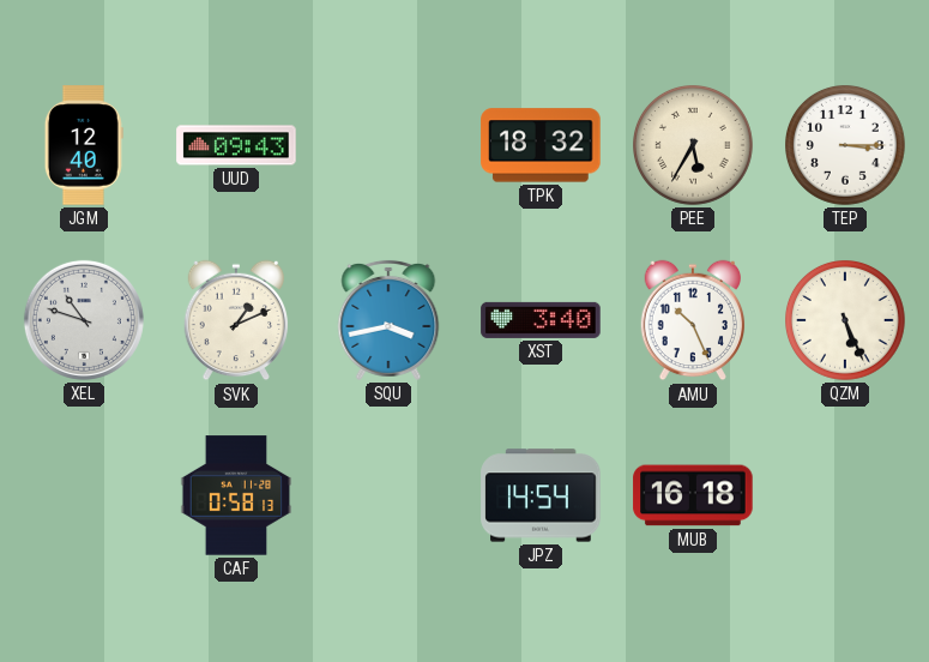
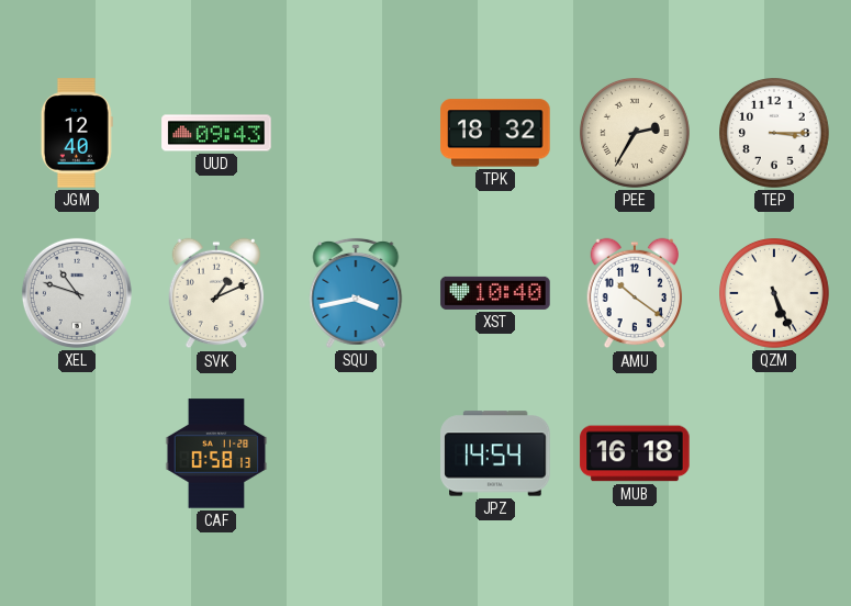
PEE: 5:35 -> 2:35
XST: 3:40 -> 10:40
AMU: 10:26 -> 10:21
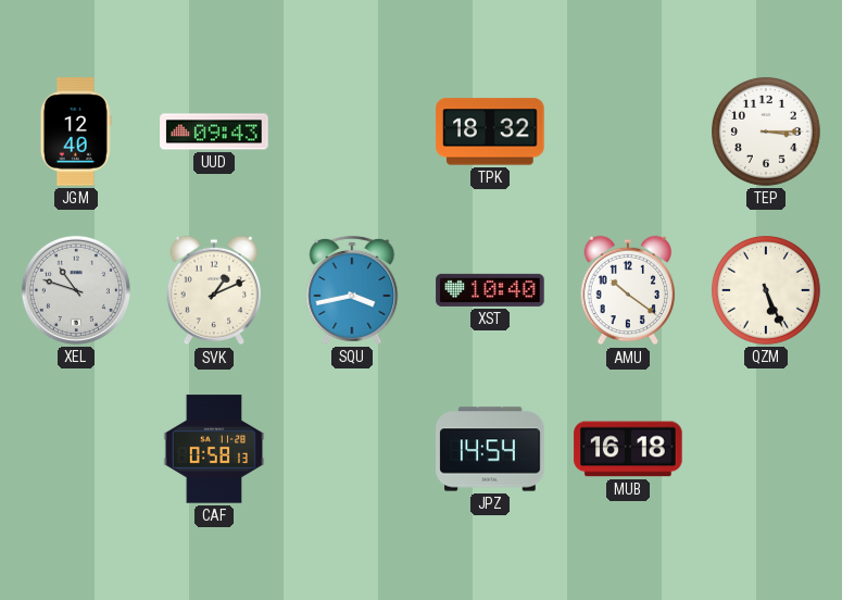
PEE: 2:35 -> none
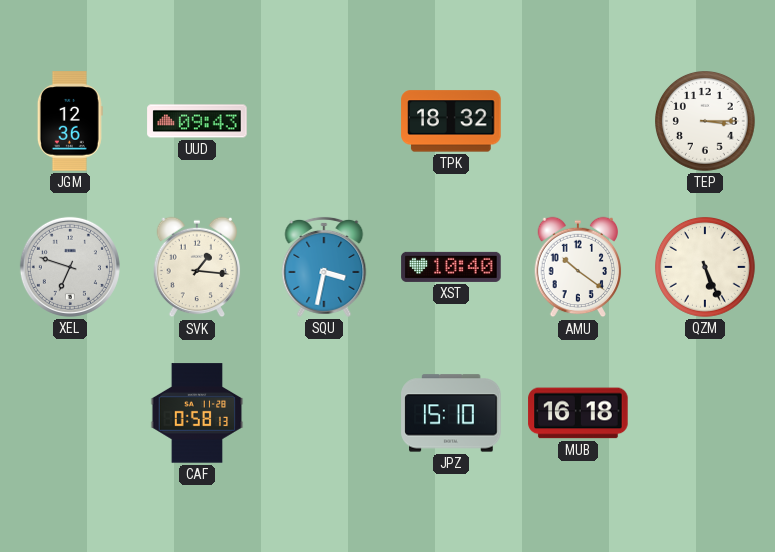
JGM: 12:40 -> 12:36
XEL: 10:48 -> 6:48
SVK: 1:11 -> 1:16
SQU: 3:43 -> 3:32
JPZ: 14:54 -> 15:10
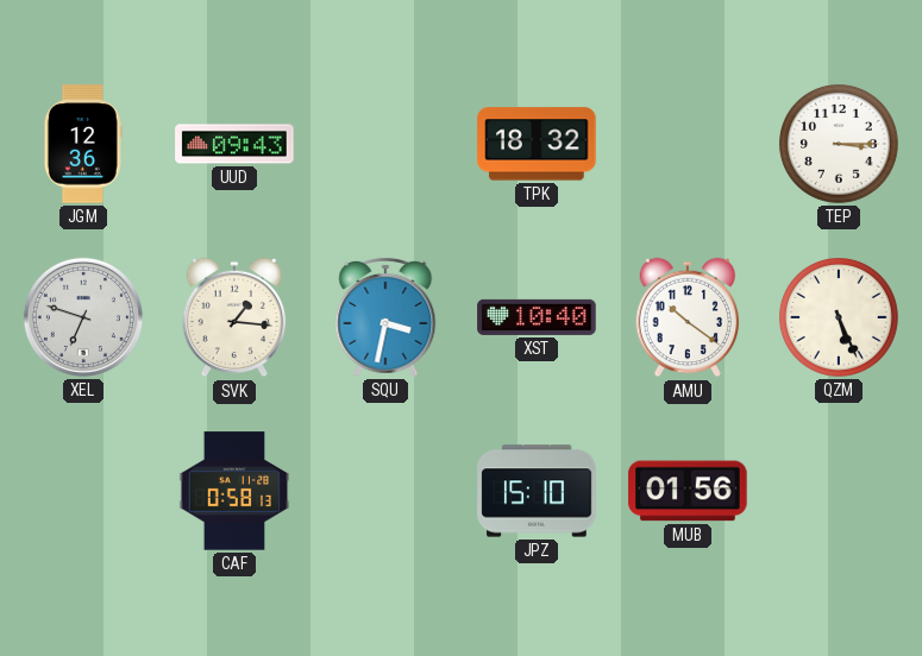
MUB: 16:18 -> 01:56
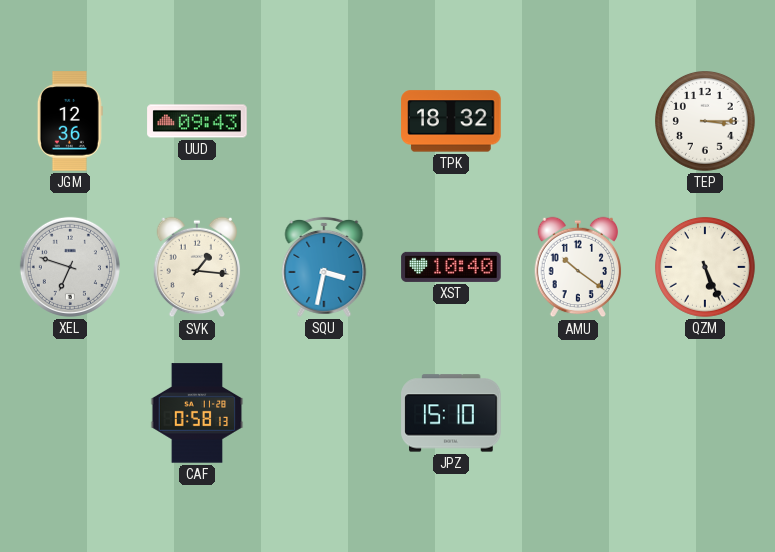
MUB: 01:56 -> none
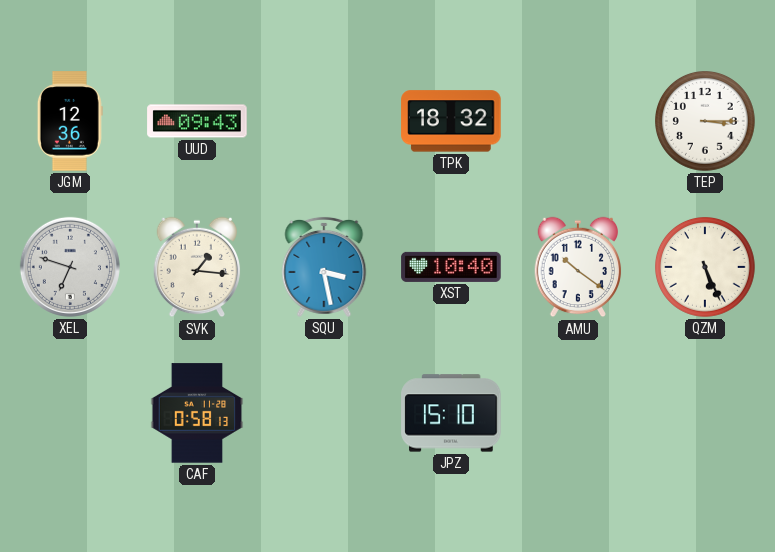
SQU: 3:32 -> 3:28
